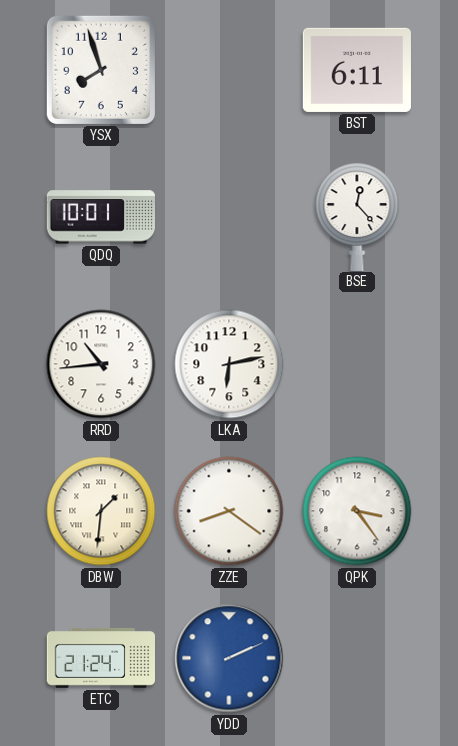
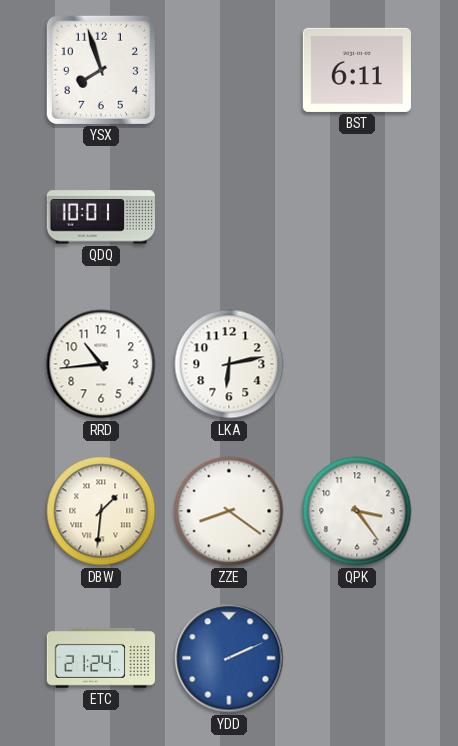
BSE: 12:23 -> none
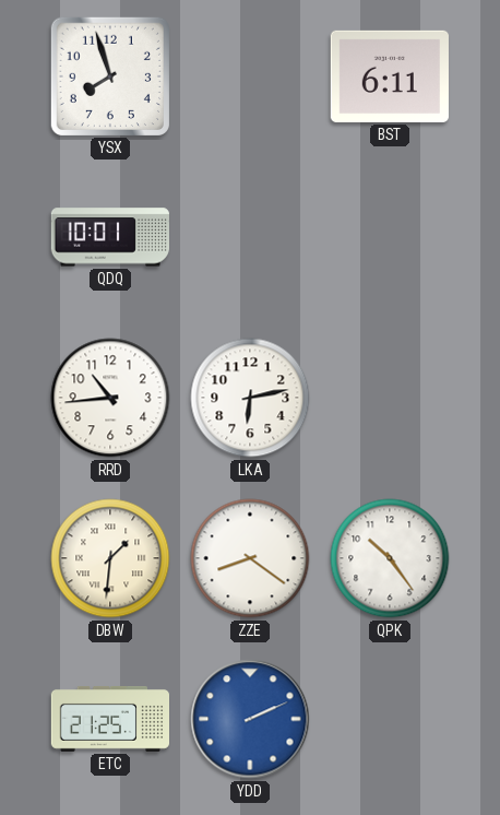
QPK: 3:24 -> 10:24
ETC: 21:24 -> 21:25
